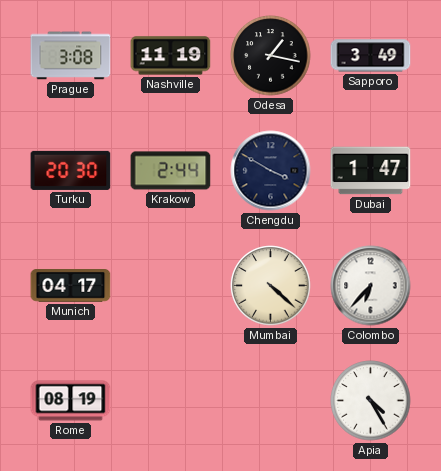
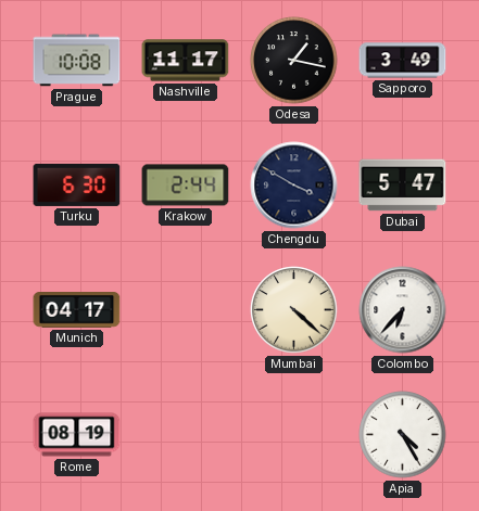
Prague: 3:08 -> 10:08
Nashville: 11:19 -> 11:17
Turku: 20:30 -> 6:30
Dubai: 1:47 -> 5:47
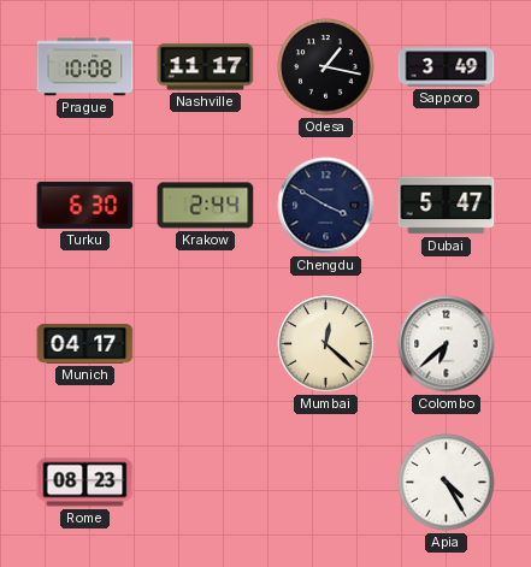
Mumbai: 4:22 -> 12:22
Colombo: 6:37 -> 6:38
Rome: 08:19 -> 08:23
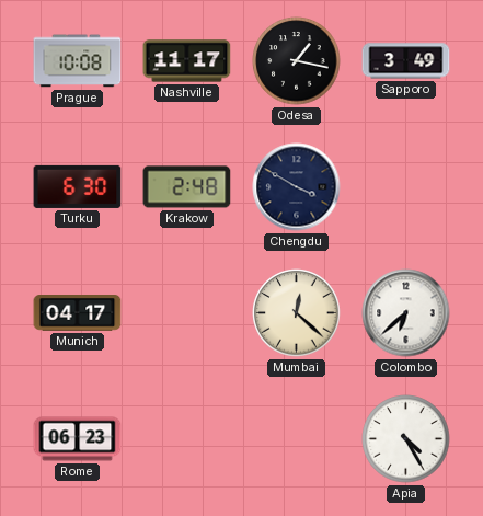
Krakow: 2:44 -> 2:48
Dubai: 5:47 -> none
Rome: 08:23 -> 06:23
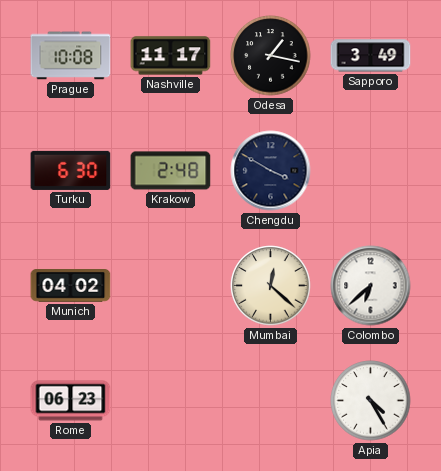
Munich: 04:17 -> 04:02
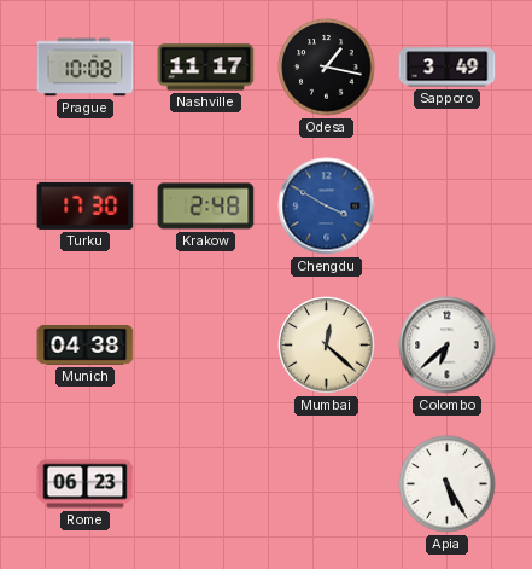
Turku: 6:30 -> 17:30
Chengdu dial: navy -> blue
Munich: 04:02 -> 04:38
Apia: 4:25 -> 5:25
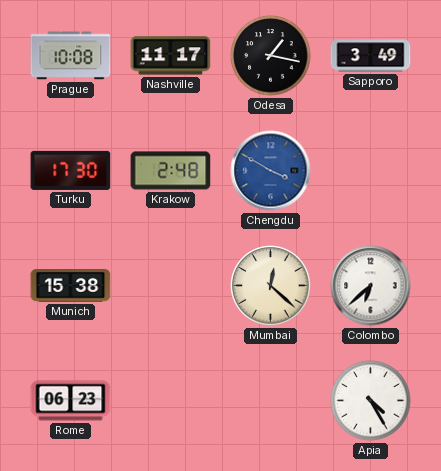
Munich: 04:38 -> 15:38
Apia: 5:25 -> 4:25
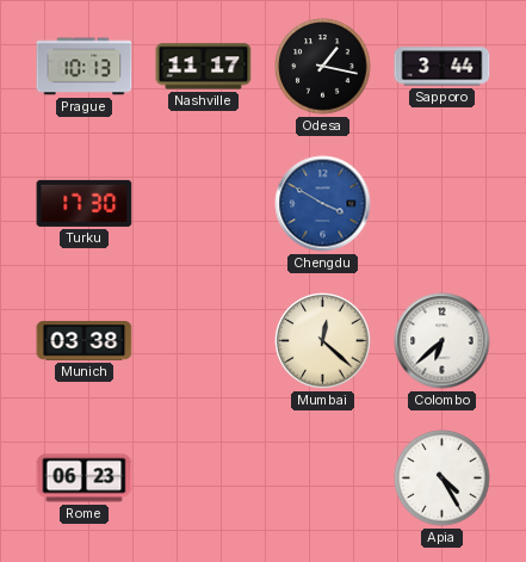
Prague: 10:08 -> 10:13
Sapporo: 3:49 -> 3:44
Krakow: 2:48 -> none
Munich: 15:38 -> 03:38
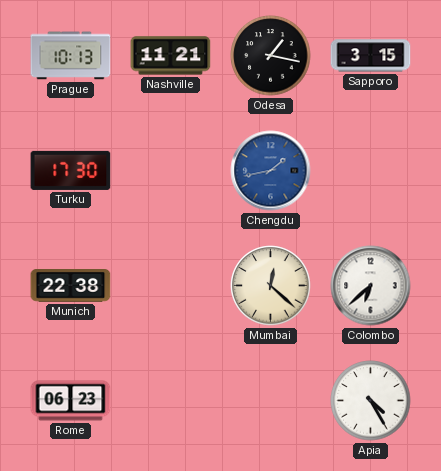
Nashville: 11:17 -> 11:21
Sapporo: 3:44 -> 3:15
Chengdu: 3:50 -> 1:43
Munich: 03:38 -> 22:38
